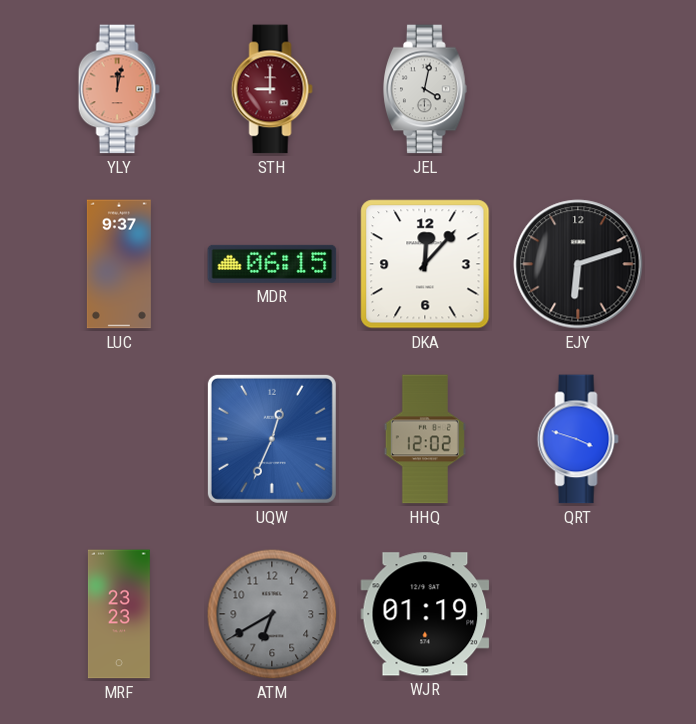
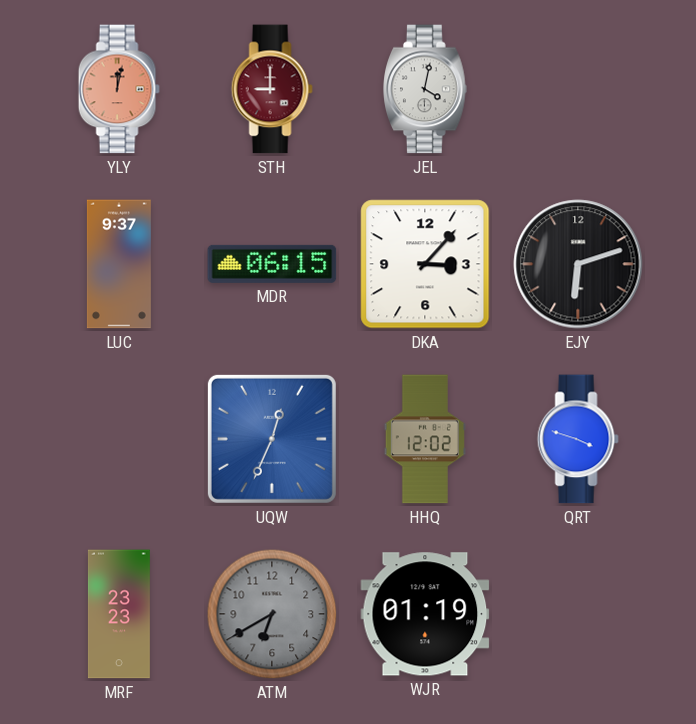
DKA: 12:07 -> 3:07
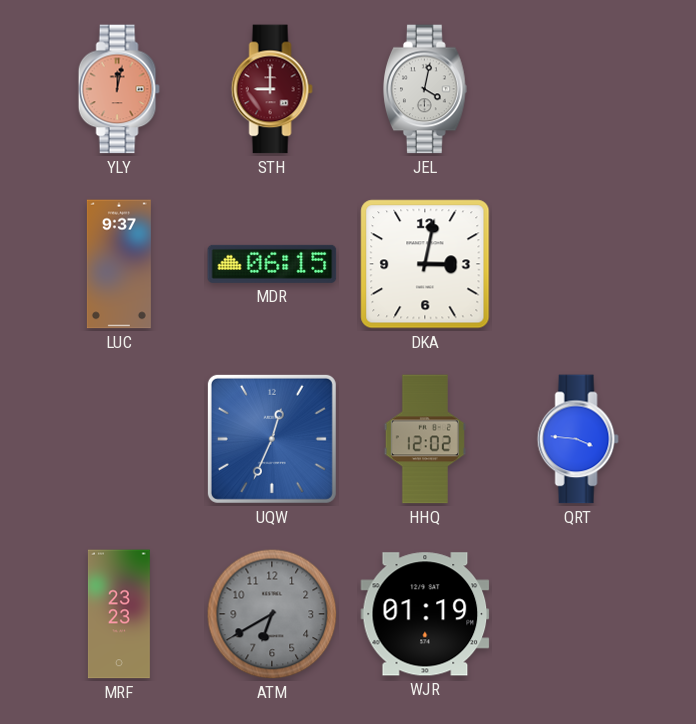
DKA: 3:07 -> 3:02
EJY: 6:12 -> none
QRT: 3:48 -> 3:46
